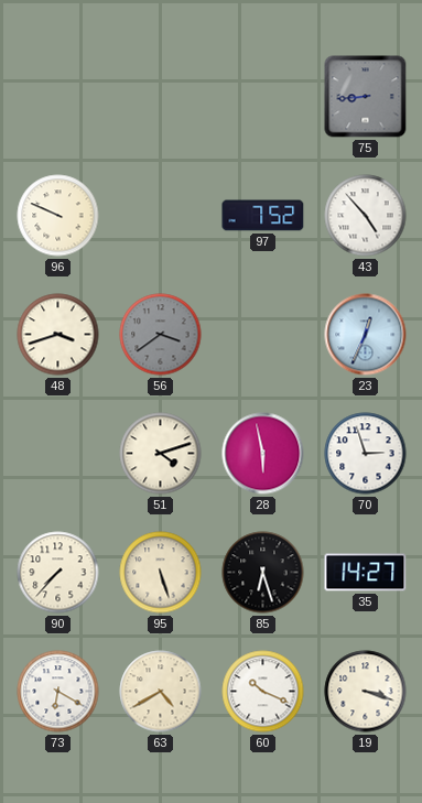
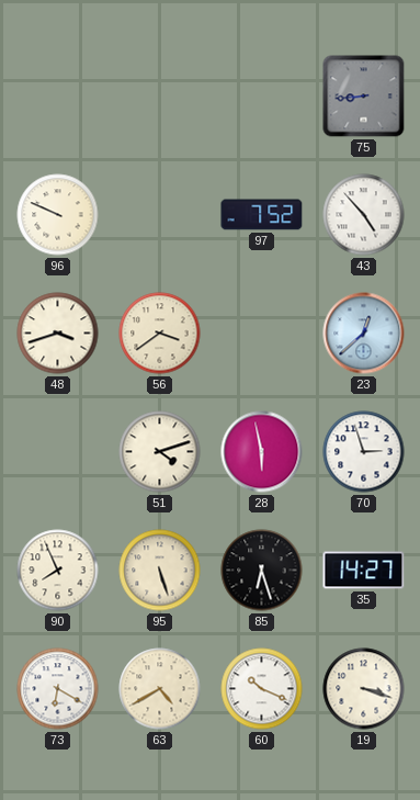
56 dial: grey -> cream
23: 12:34 -> 12:38
90: 7:37 -> 7:56
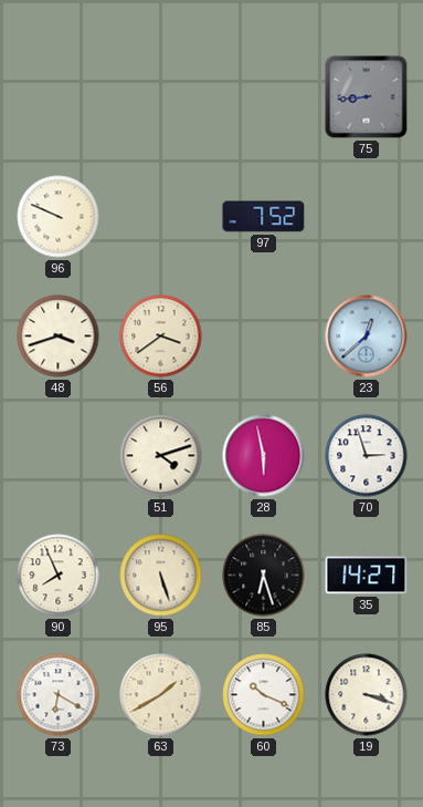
43: 4:53 -> none
63: 4:40 -> 1:40
